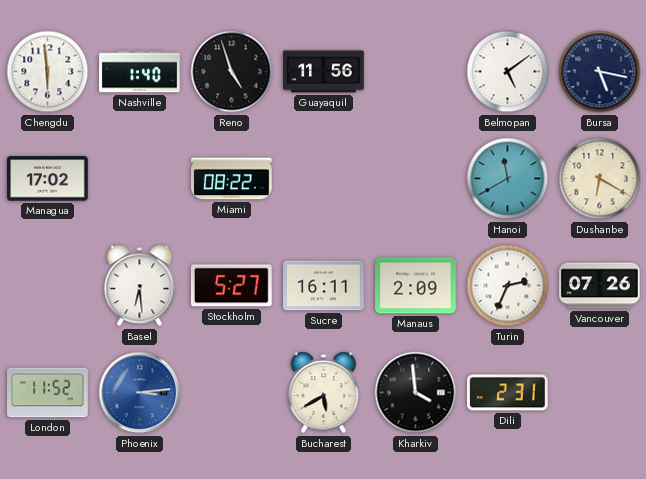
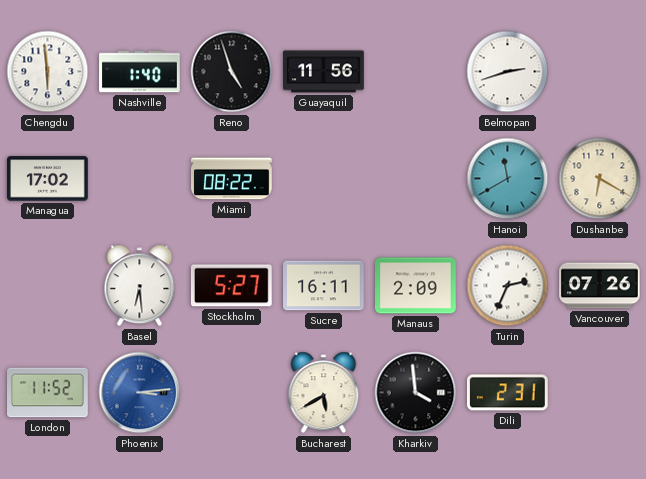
Belmopan: 5:09 -> 2:42
Bursa: 5:17 -> none
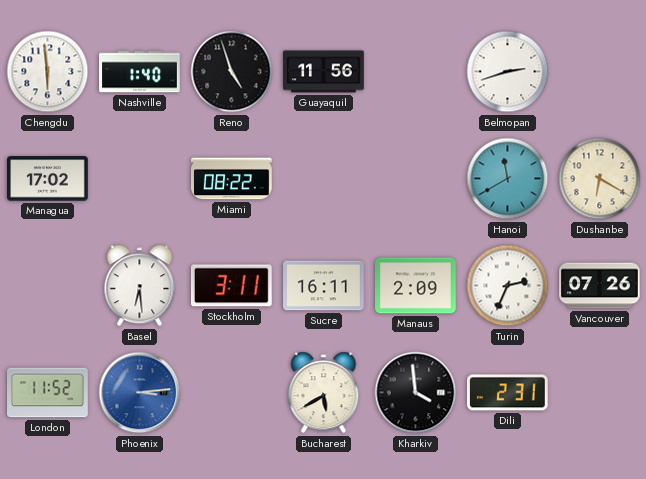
Stockholm: 5:27 -> 3:11
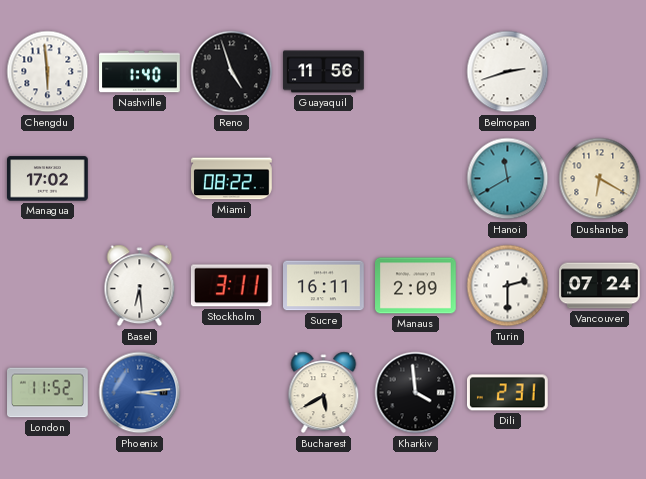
Turin: 2:34 -> 2:30
Vancouver: 07:26 -> 07:24
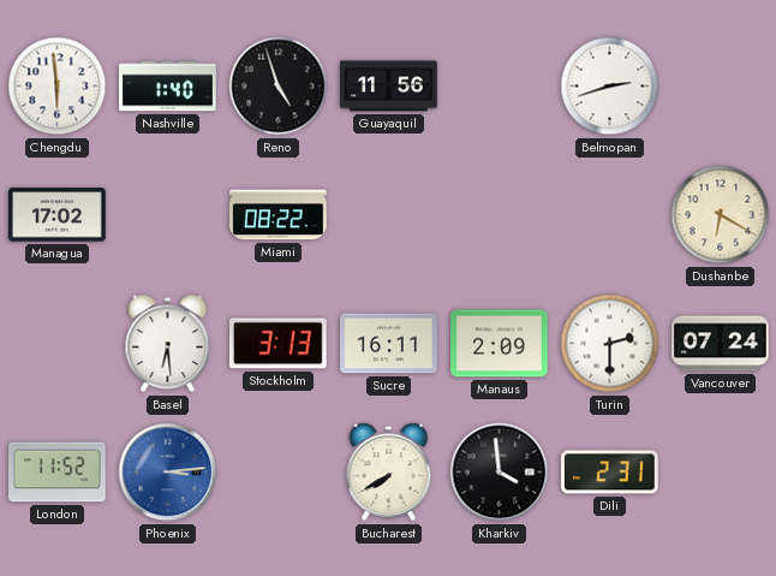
Hanoi: 11:40 -> none
Stockholm: 3:11 -> 3:13
Bucharest: 5:40 -> 7:40
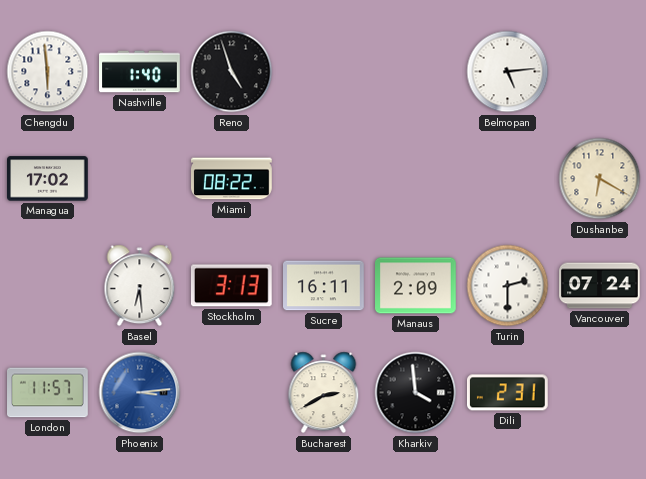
Guayaquil: 11:56 -> none
Belmopan: 2:42 -> 5:14
London: 11:52 -> 11:57
Bucharest: 7:40 -> 2:40
